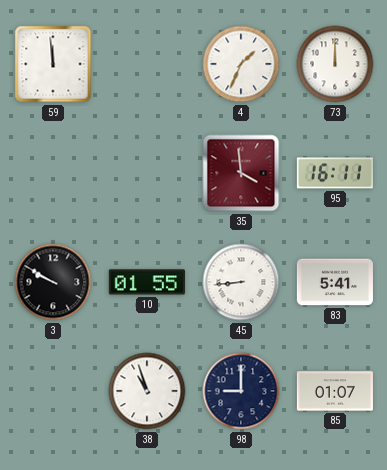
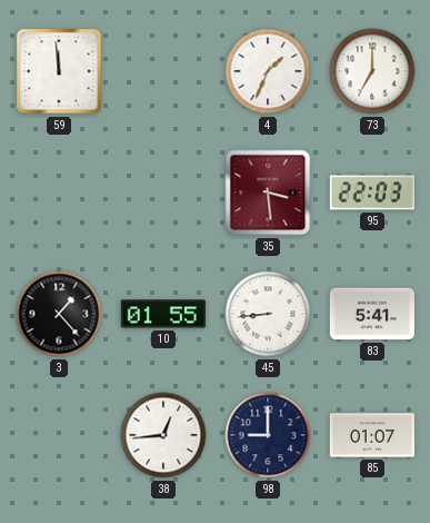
73: 12:00 -> 7:00
35: 3:59 -> 3:29
95: 16:11 -> 22:03
3: 9:50 -> 1:23
38: 10:57 -> 12:44
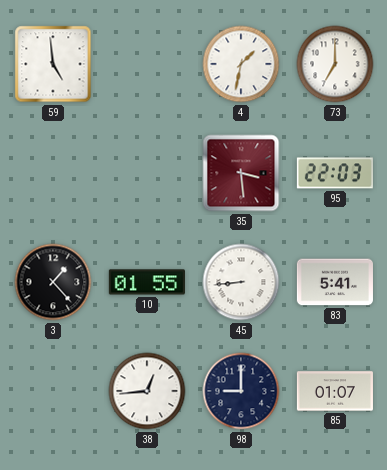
59: 11:59 -> 4:59
4: 1:34 -> 1:32
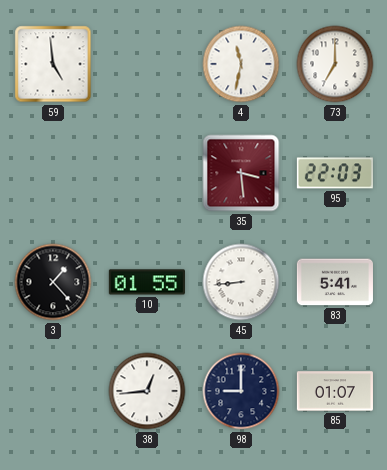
4: 1:32 -> 11:32
